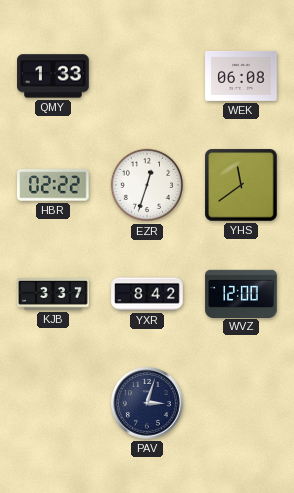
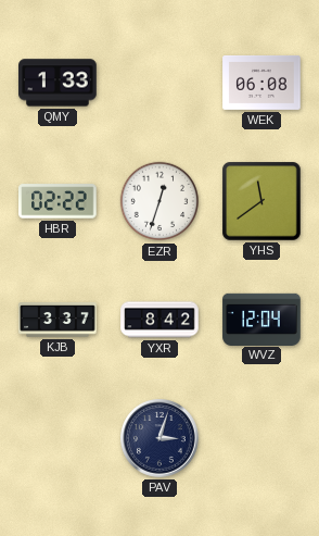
WVZ: 12:00 -> 12:04
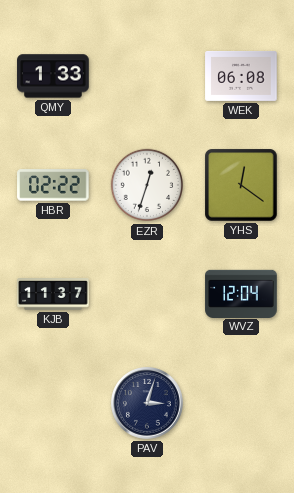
YHS: 11:39 -> 12:21
KJB: 3:37 -> 11:37
YXR: 8:42 -> none
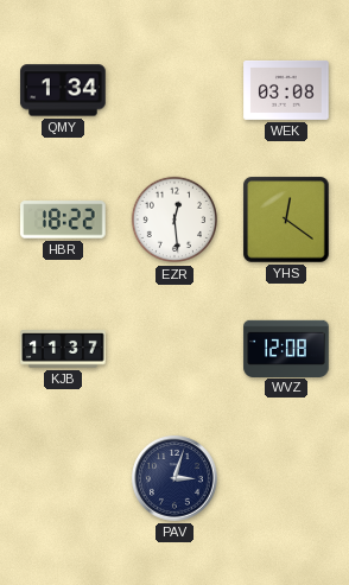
QMY: 1:33 -> 1:34
WEK: 06:08 -> 03:08
HBR: 02:22 -> 18:22
EZR: 12:33 -> 12:29
WVZ: 12:04 -> 12:08
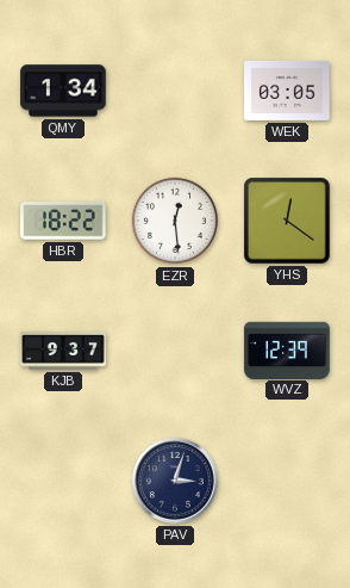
WEK: 03:08 -> 03:05
KJB: 11:37 -> 9:37
WVZ: 12:08 -> 12:39
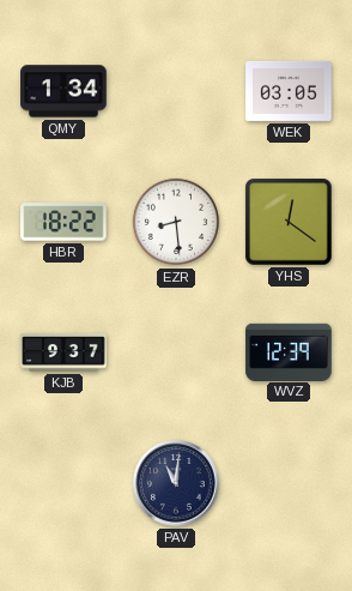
EZR: 12:29 -> 8:29
PAV: 3:03 -> 11:01
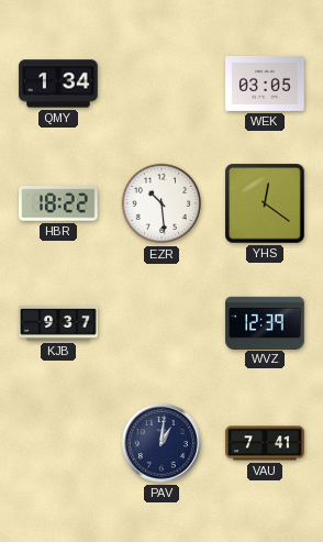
EZR: 8:29 -> 10:29
PAV: 11:01 -> 1:01
VAU: none -> 7:41
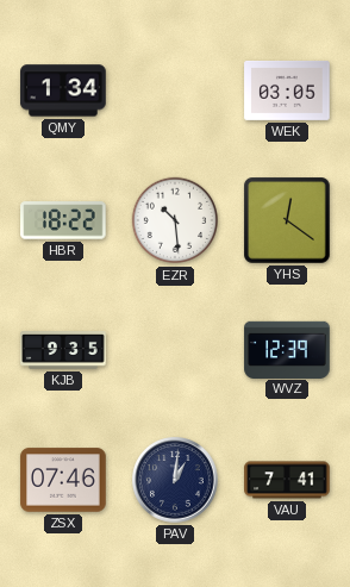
KJB: 9:37 -> 9:35
ZSX: none -> 07:46
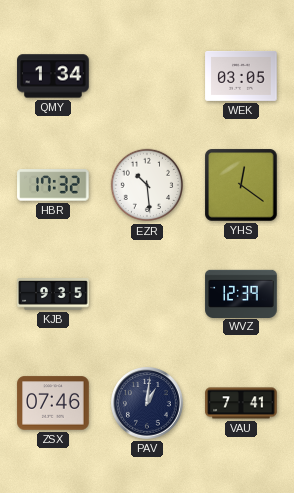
HBR: 18:22 -> 17:32
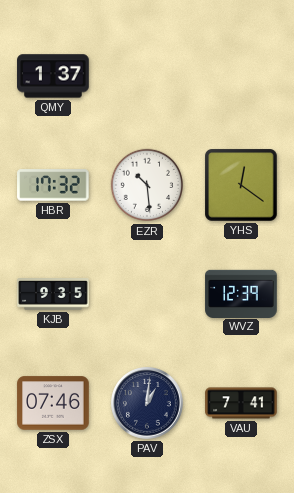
QMY: 1:34 -> 1:37
WEK: 03:05 -> none
